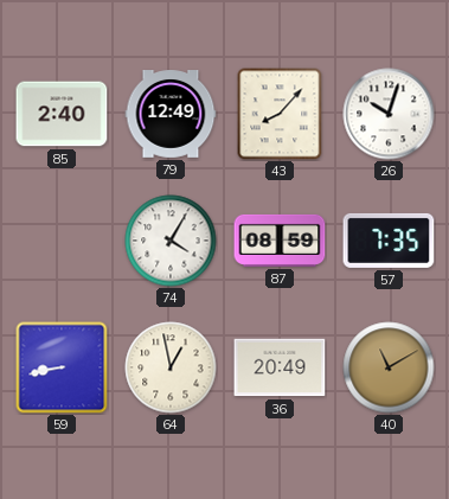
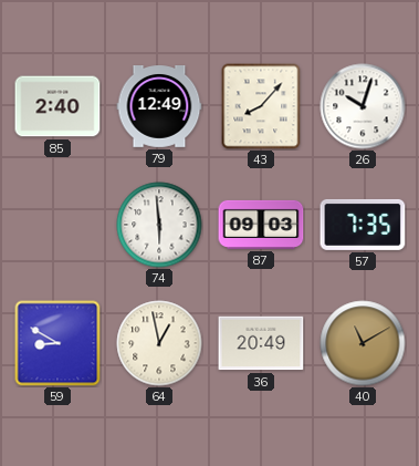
74: 4:05 -> 5:59
87: 08:59 -> 09:03
59: 8:43 -> 8:50
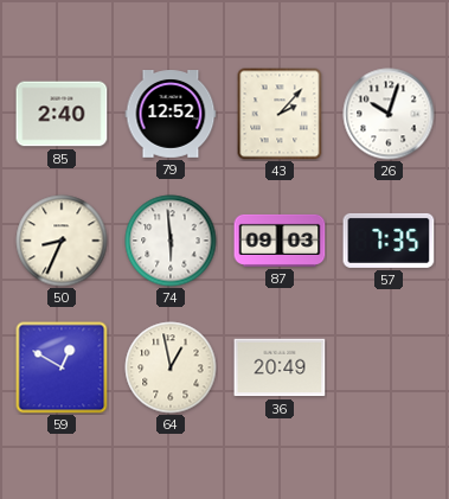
79: 12:49 -> 12:52
43: 8:07 -> 2:07
50: none -> 8:34
59: 8:50 -> 12:50
40: 11:10 -> none
